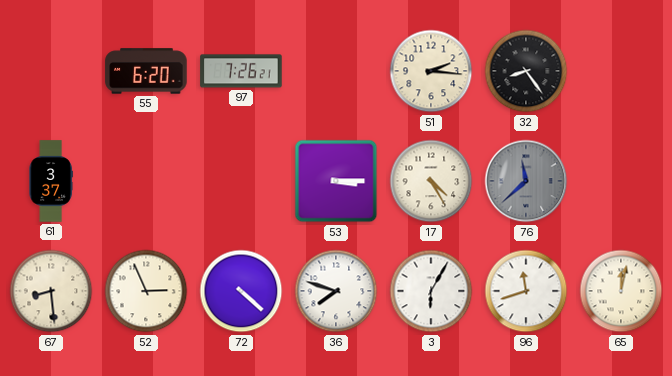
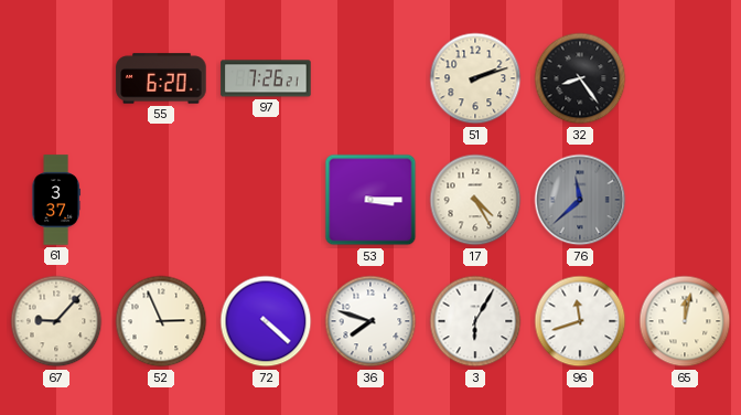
51: 2:16 -> 2:12
67: 8:29 -> 9:07
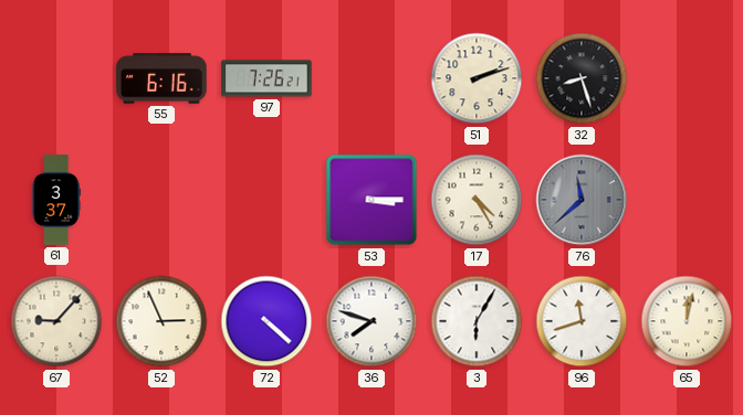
55: 6:20 -> 6:16
32: 8:24 -> 8:27
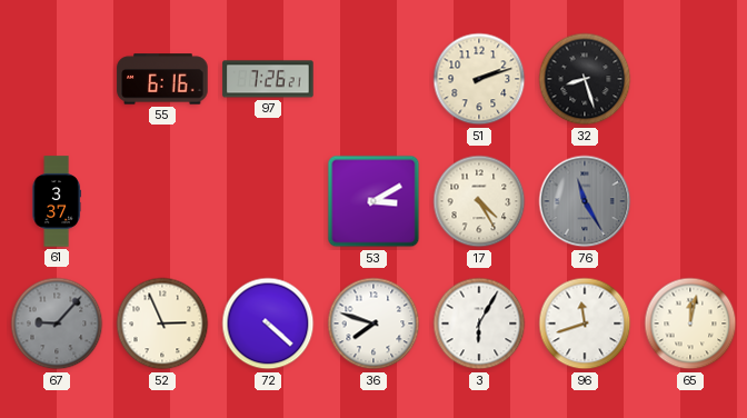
53: 3:15 -> 3:10
76: 11:38 -> 11:25
67 dial: cream -> grey
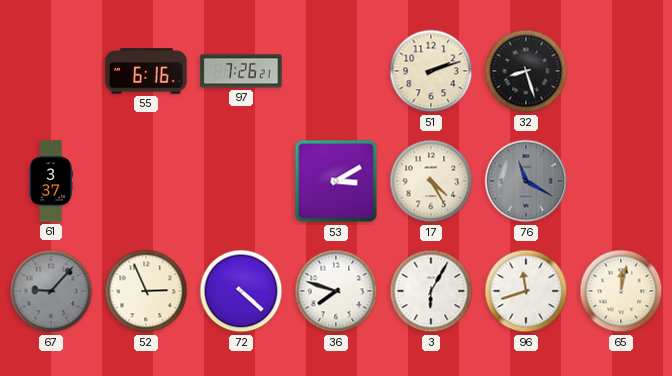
76: 11:25 -> 11:20
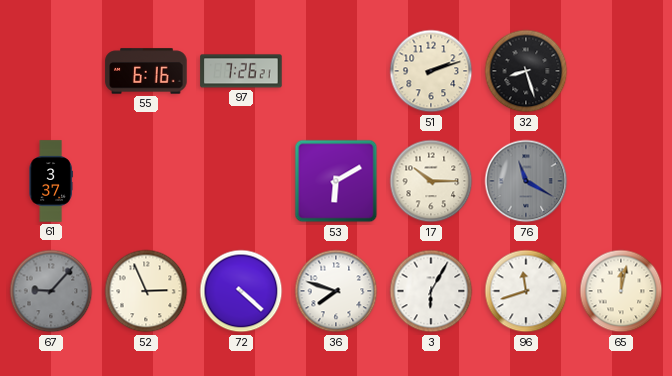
53: 3:10 -> 6:10
17: 4:25 -> 10:15
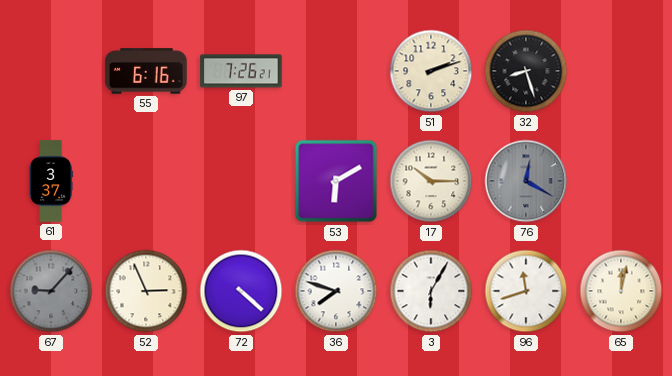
76: 11:20 -> 12:20
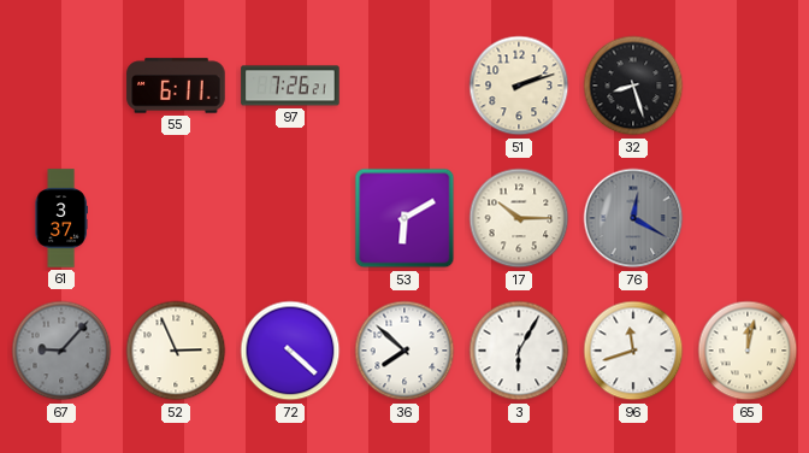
55: 6:16 -> 6:11
36: 7:48 -> 7:52
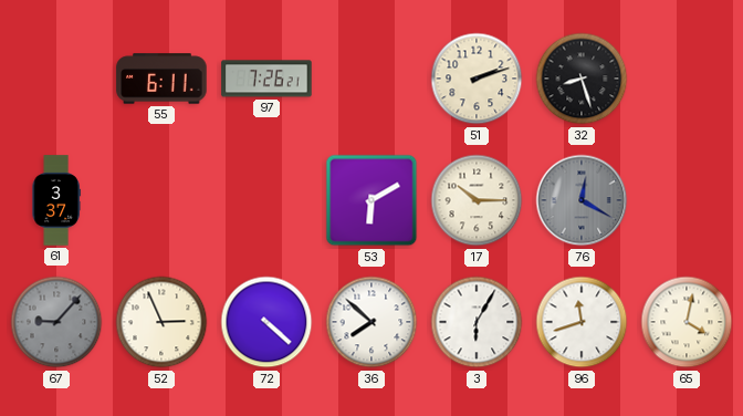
65: 12:02 -> 4:02
